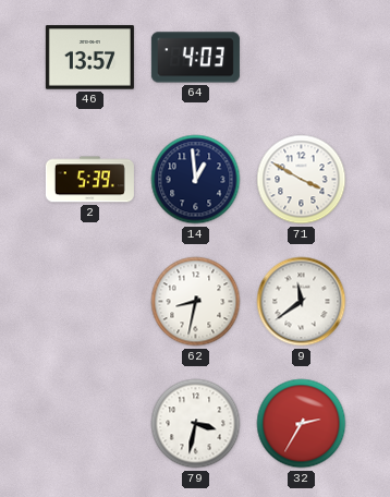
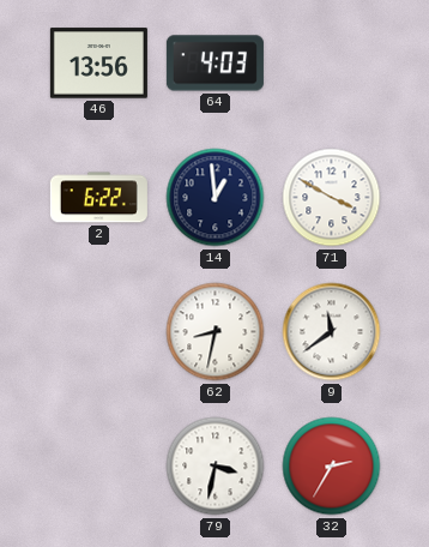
46: 13:57 -> 13:56
2: 5:39 -> 6:22
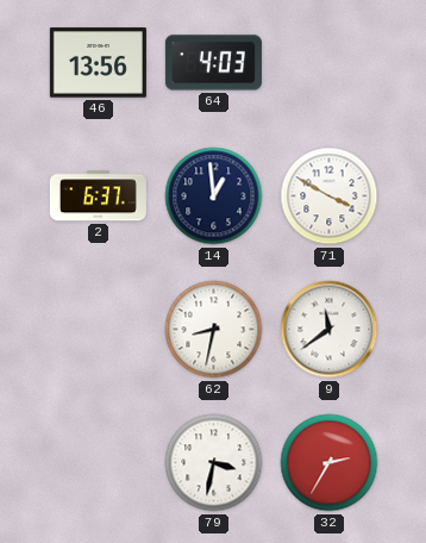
2: 6:22 -> 6:37
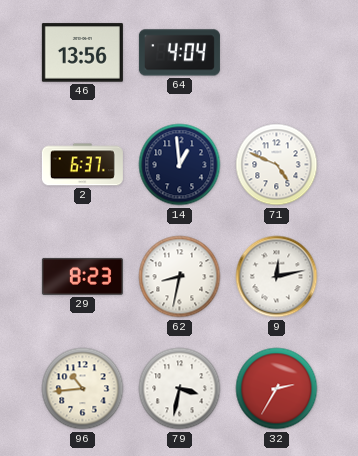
64: 4:03 -> 4:04
71: 3:50 -> 4:49
29: none -> 8:23
9: 11:39 -> 12:13
96: none -> 10:44
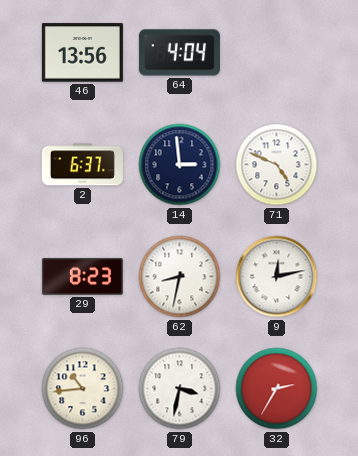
14: 12:59 -> 2:59
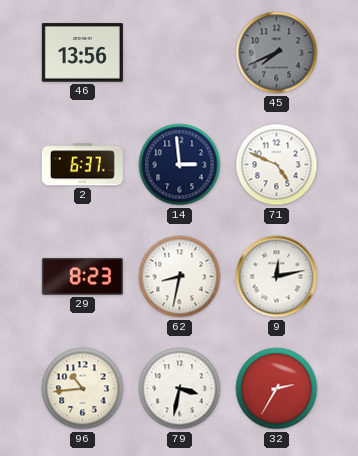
64: 4:04 -> none
45: none -> 7:41
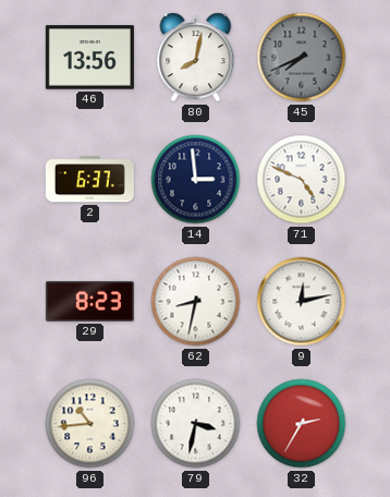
80: none -> 8:02
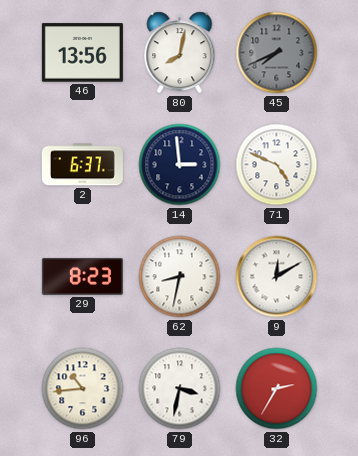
9: 12:13 -> 12:10
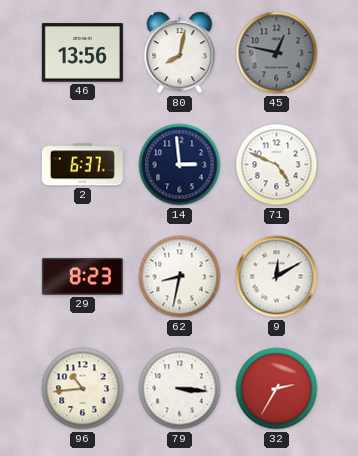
45: 7:41 -> 12:47
79: 3:32 -> 3:16
